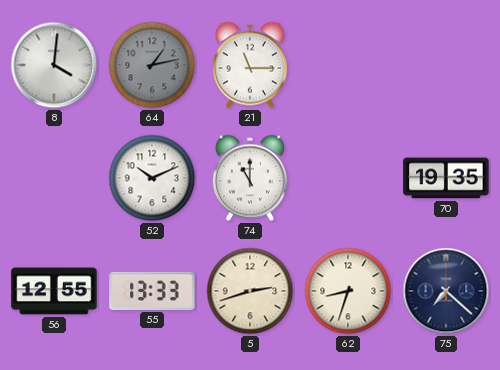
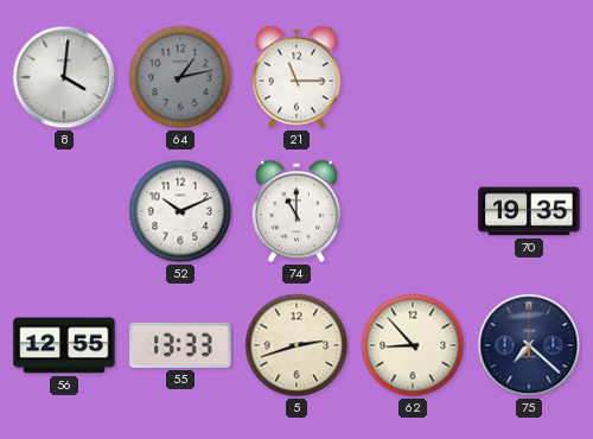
62: 8:33 -> 8:53
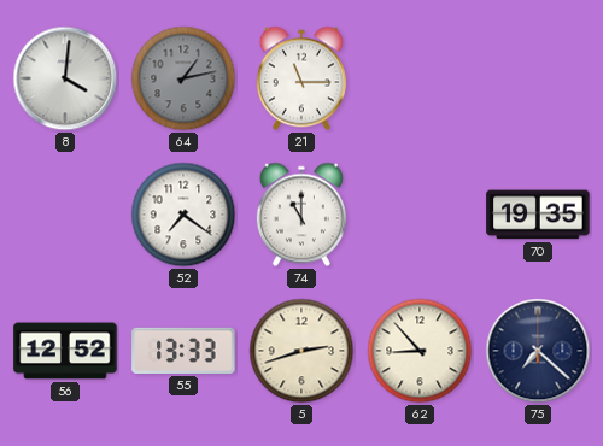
52: 10:11 -> 7:21
56: 12:55 -> 12:52
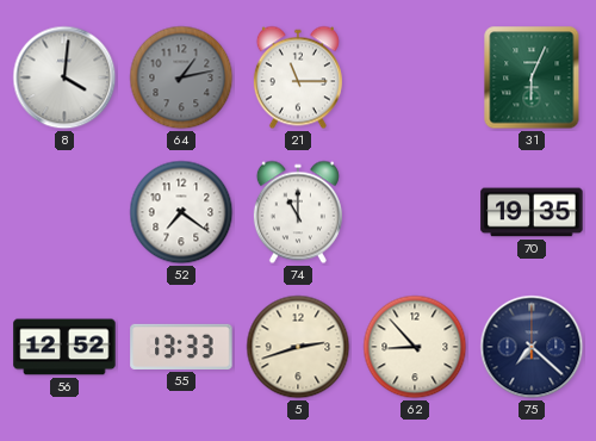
31: none -> 6:04
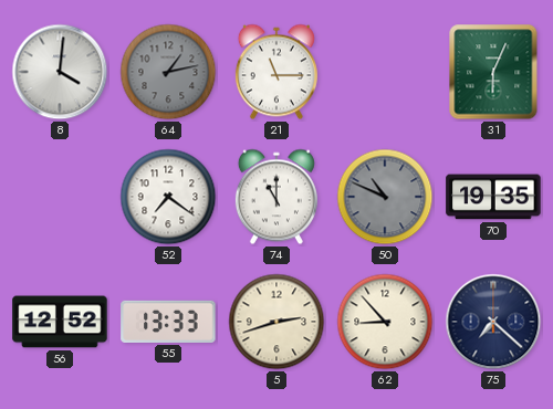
50: none -> 10:49
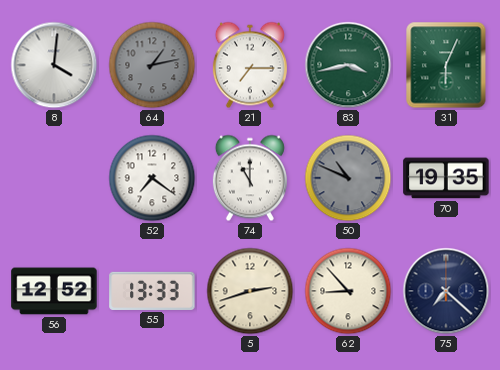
21: 11:15 -> 7:15
83: none -> 3:43
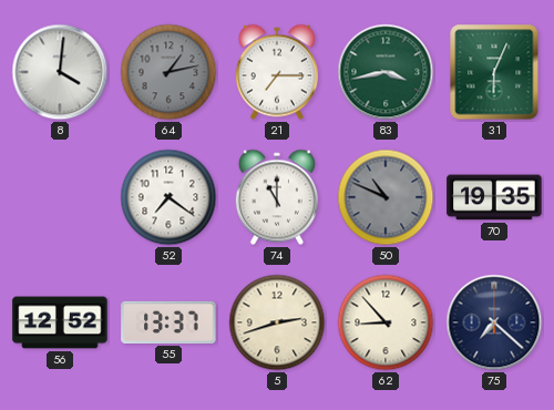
55: 13:33 -> 13:37
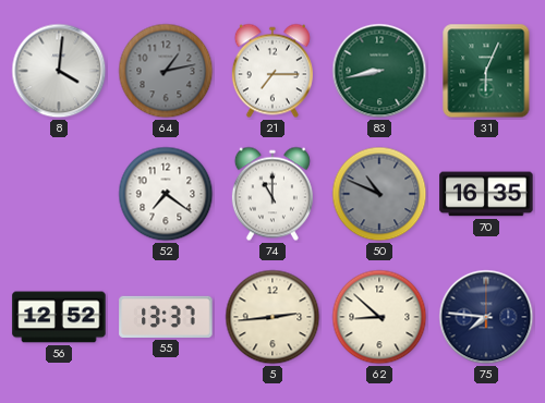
83: 3:43 -> 8:43
70: 19:35 -> 16:35
5: 2:42 -> 2:44
62: 8:53 -> 8:52
75: 7:22 -> 7:46
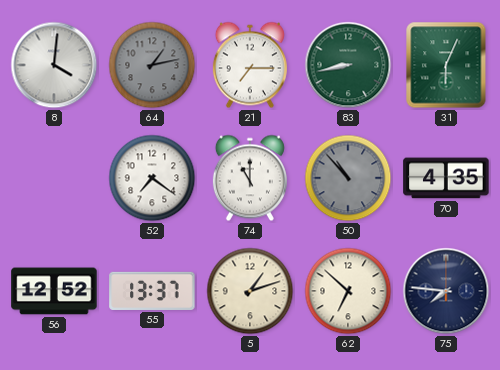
50: 10:49 -> 10:53
70: 16:35 -> 4:35
5: 2:44 -> 1:12
62: 8:52 -> 6:52
